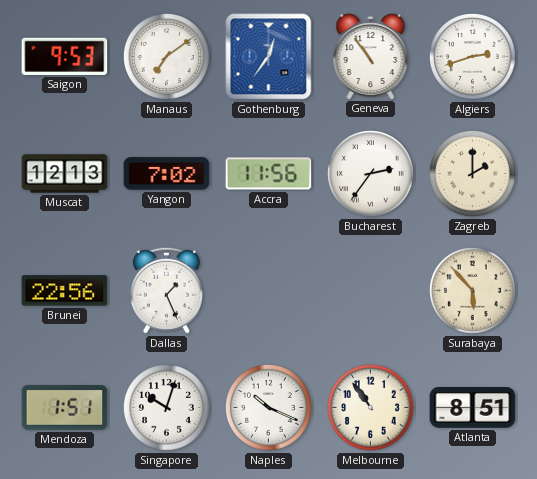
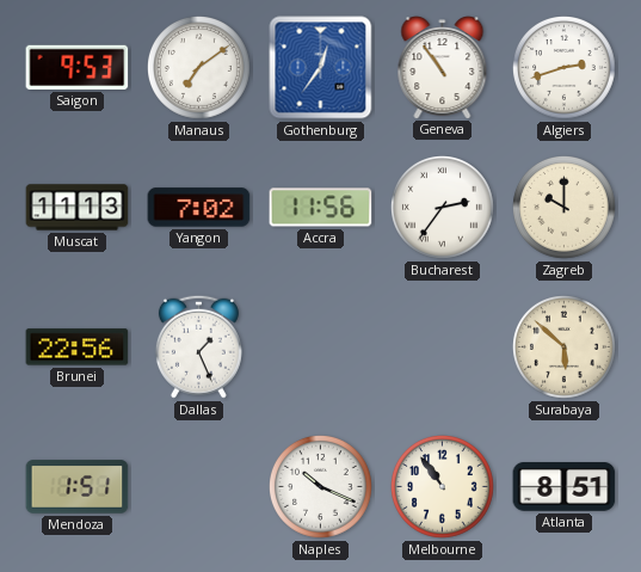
Muscat: 12:13 -> 11:13
Zagreb: 2:00 -> 10:00
Surabaya: 5:53 -> 5:52
Singapore: 10:03 -> none
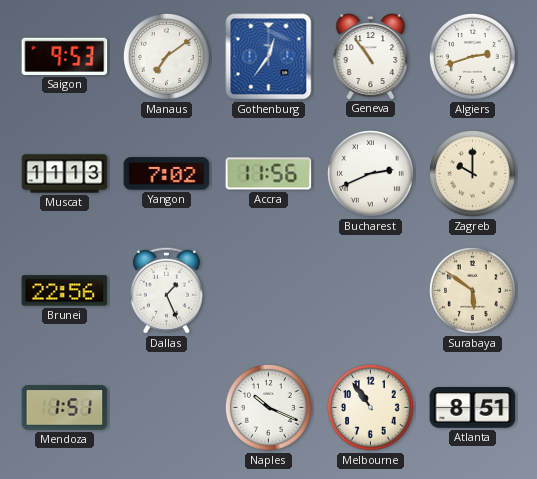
Bucharest: 2:36 -> 2:41
Surabaya: 5:52 -> 5:51
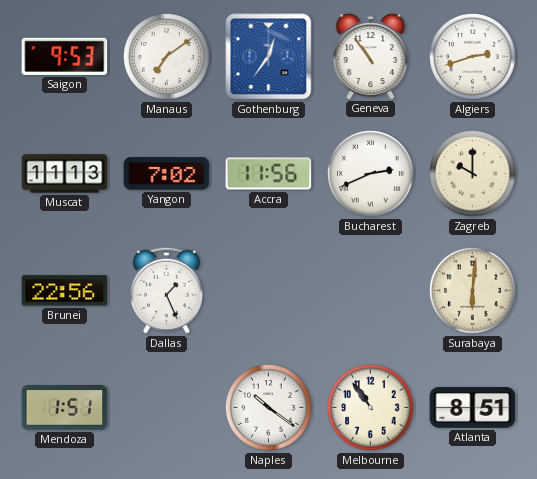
Surabaya: 5:51 -> 6:01
Naples: 10:19 -> 10:21
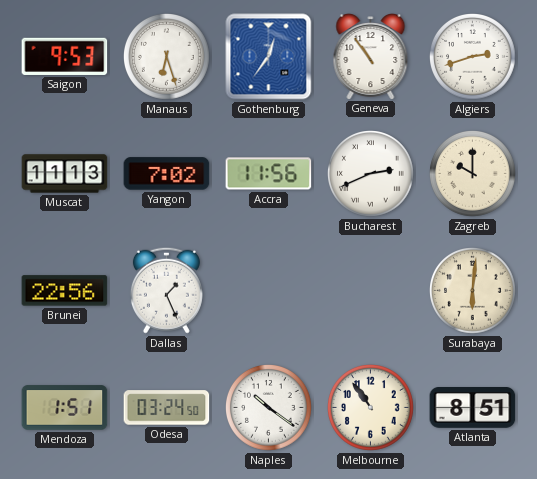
Manaus: 7:09 -> 6:27
Odesa: none -> 03:24
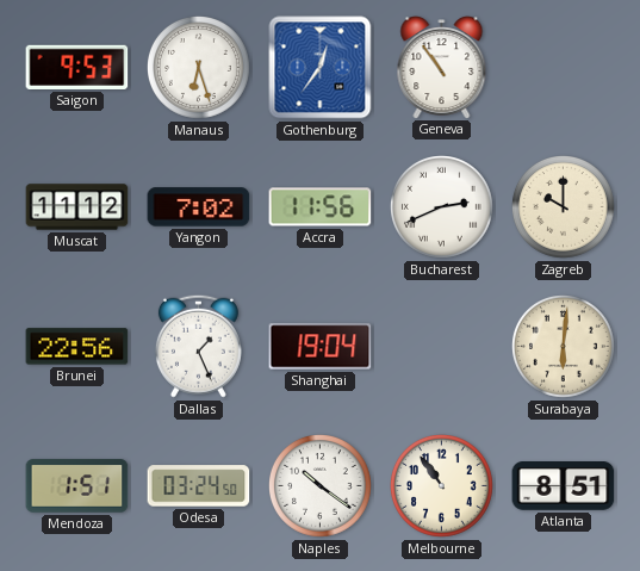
Algiers: 2:42 -> none
Muscat: 11:13 -> 11:12
Shanghai: none -> 19:04
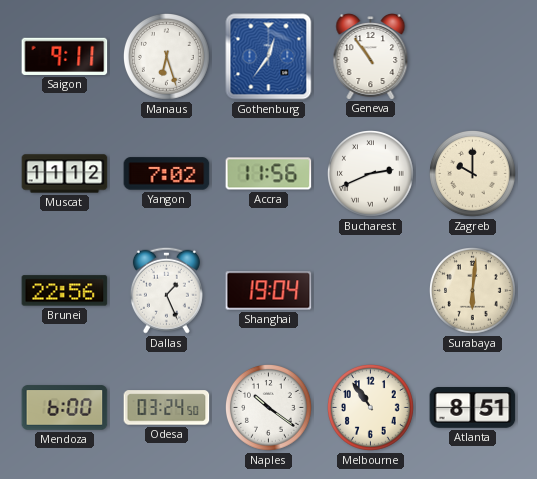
Saigon: 9:53 -> 9:11
Mendoza: 1:51 -> 6:00
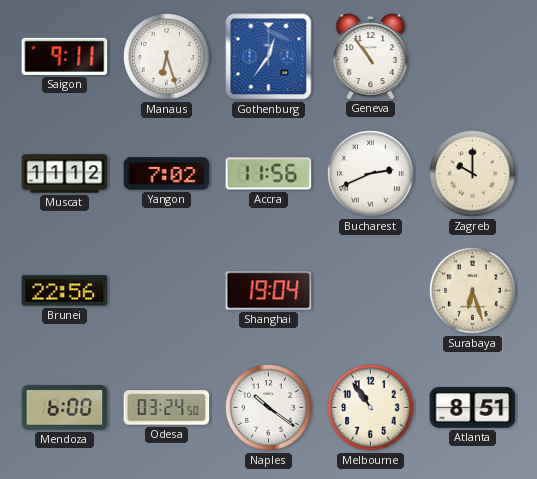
Dallas: 1:26 -> none
Surabaya: 6:01 -> 6:27
